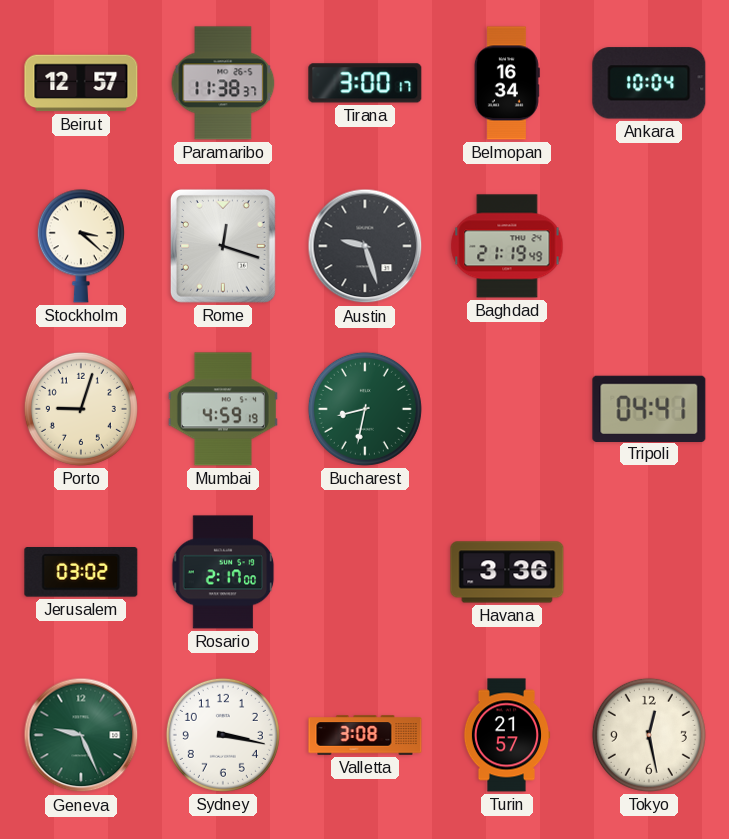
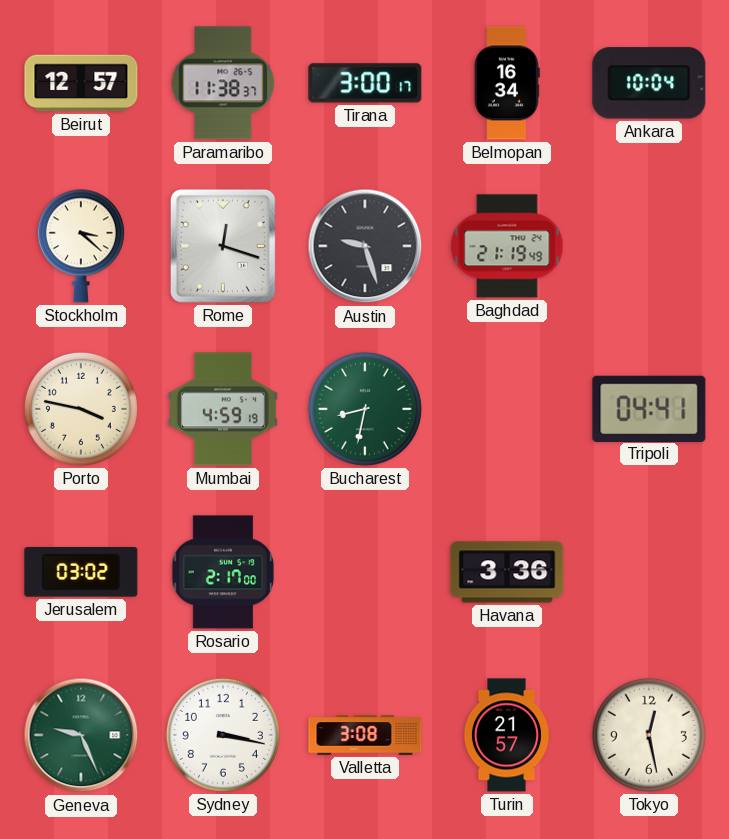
Porto: 9:03 -> 3:47
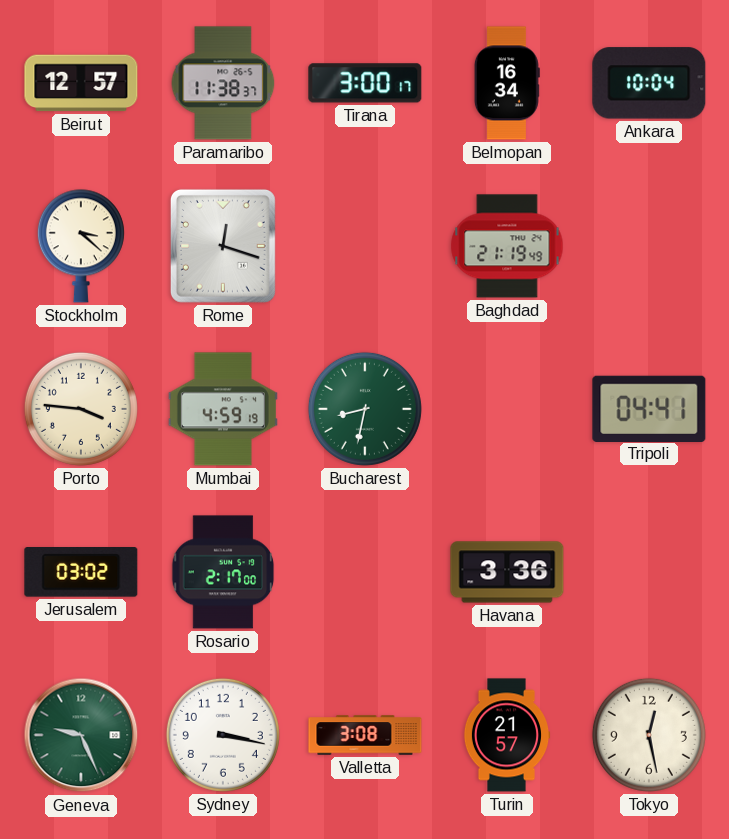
Austin: 9:27 -> none
Porto: 3:47 -> 3:46
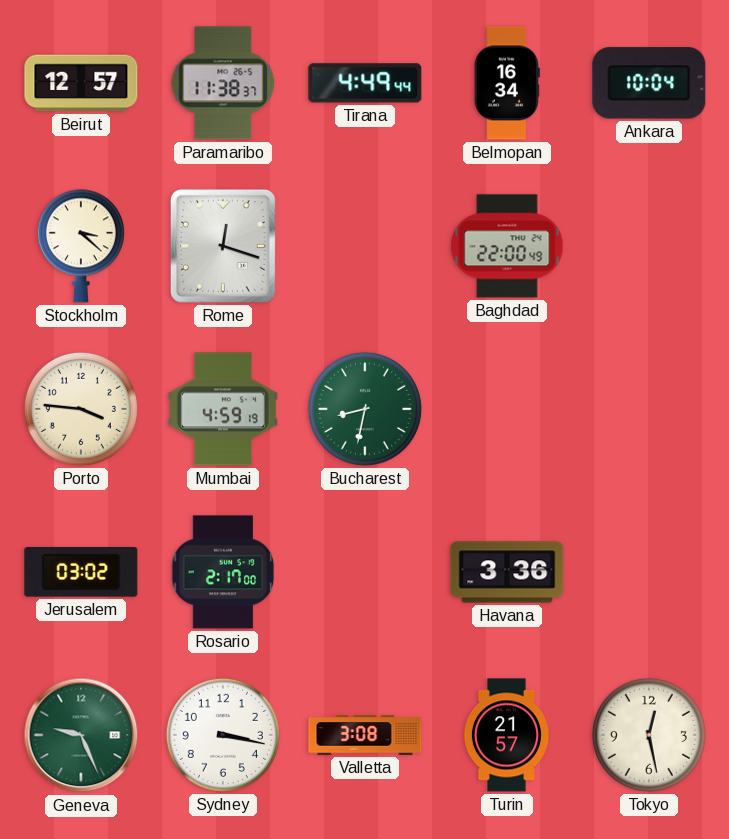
Tirana: 3:00 -> 4:49
Baghdad: 21:19 -> 22:00
Tripoli: 04:41 -> none
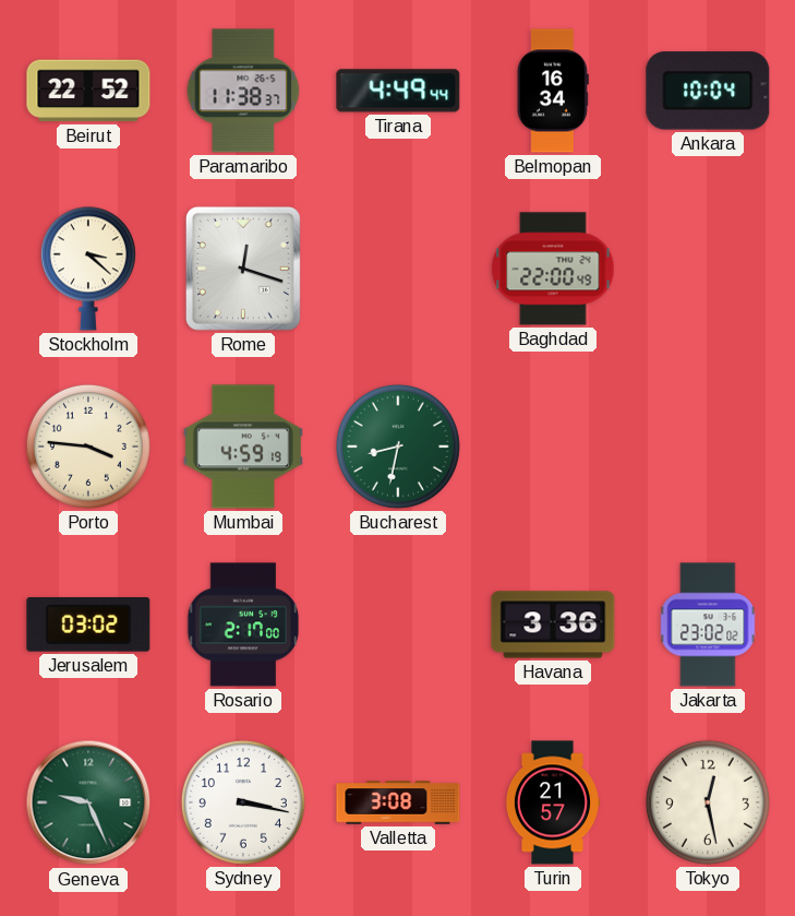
Beirut: 12:57 -> 22:52
Jakarta: none -> 23:02
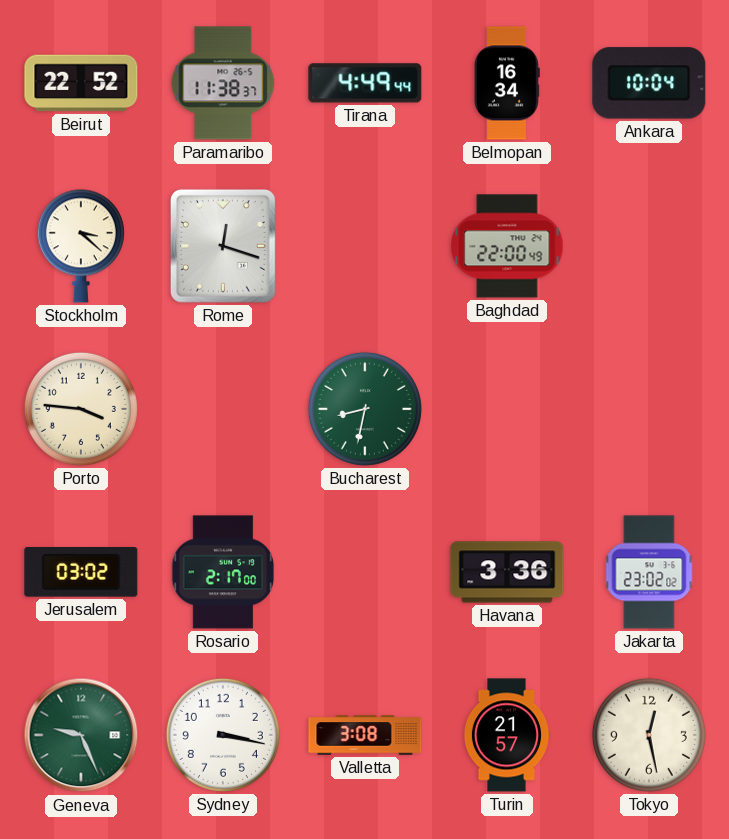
Mumbai: 4:59 -> none
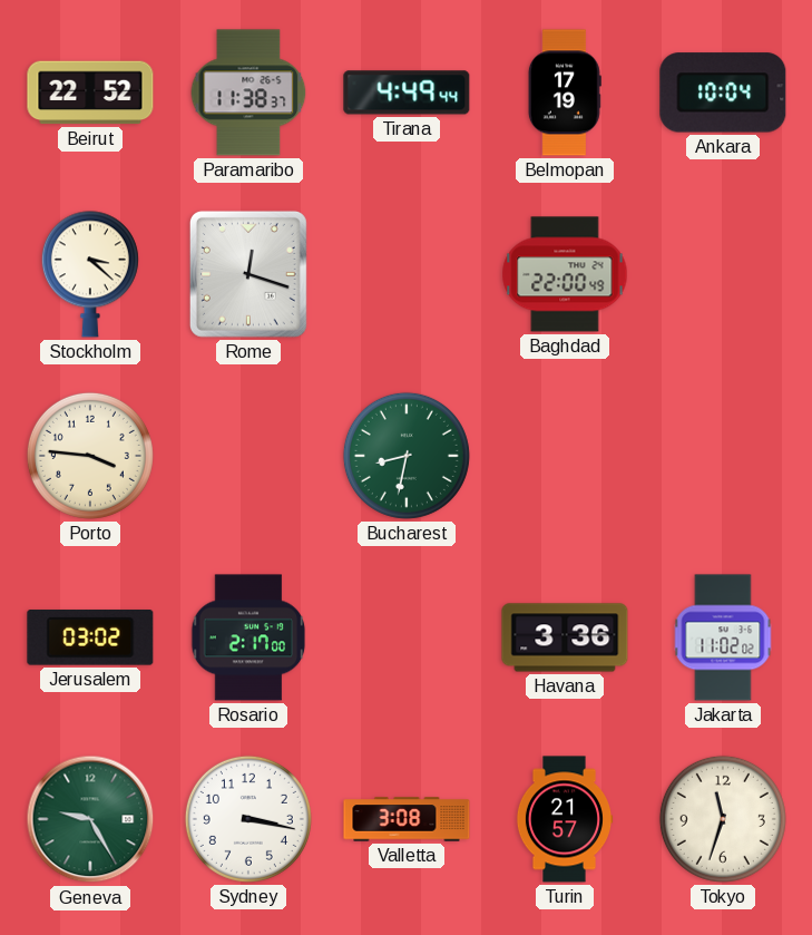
Belmopan: 16:34 -> 17:19
Jakarta: 23:02 -> 11:02
Geneva: 9:26 -> 9:25
Tokyo: 12:28 -> 11:33
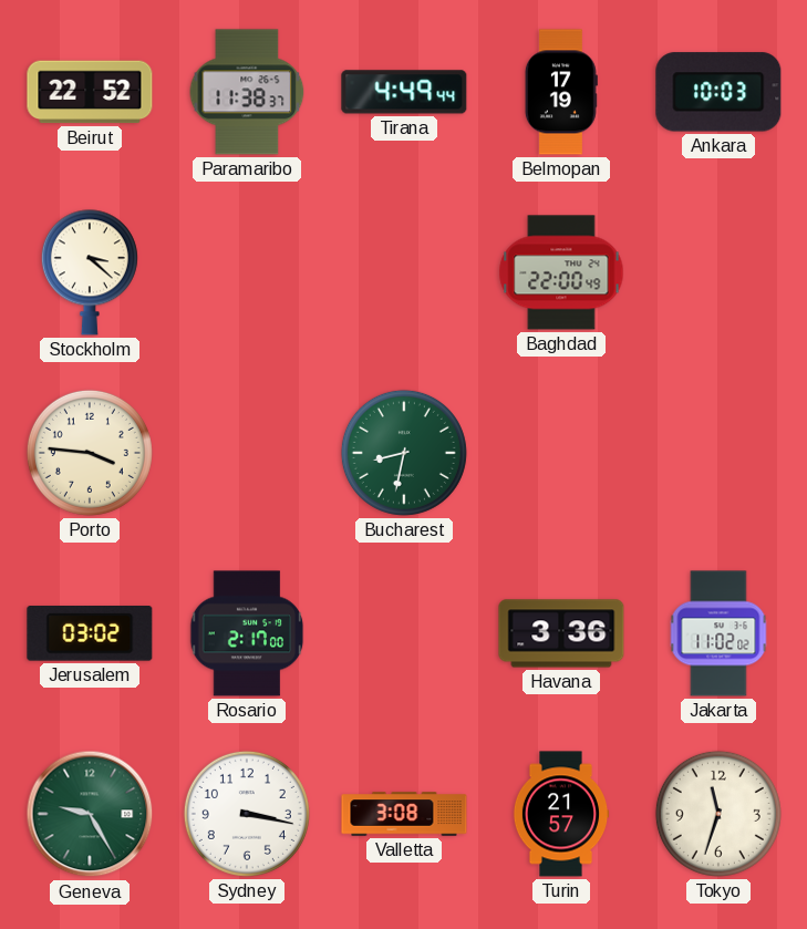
Ankara: 10:04 -> 10:03
Rome: 12:18 -> none
